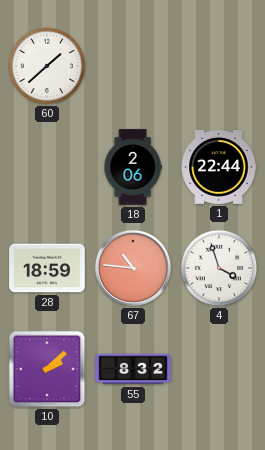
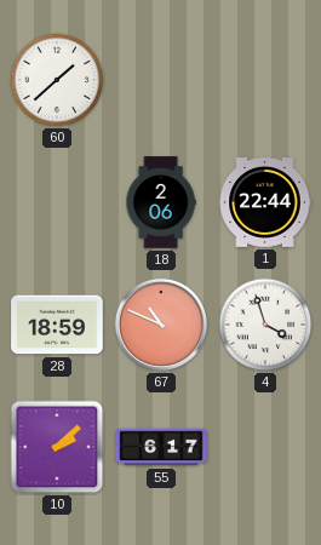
67: 10:46 -> 10:49
55: 8:32 -> 6:17
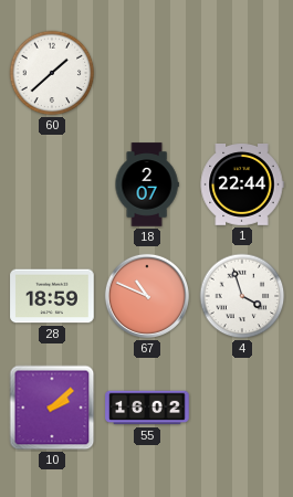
18: 2:06 -> 2:07
55: 6:17 -> 16:02
